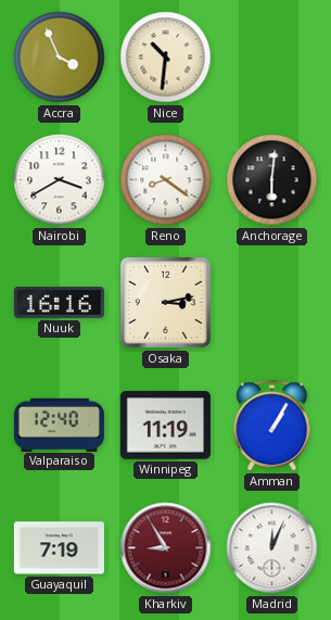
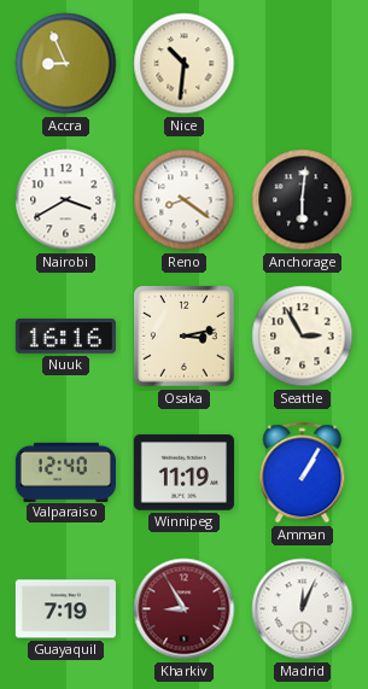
Accra: 3:56 -> 8:56
Seattle: none -> 2:55
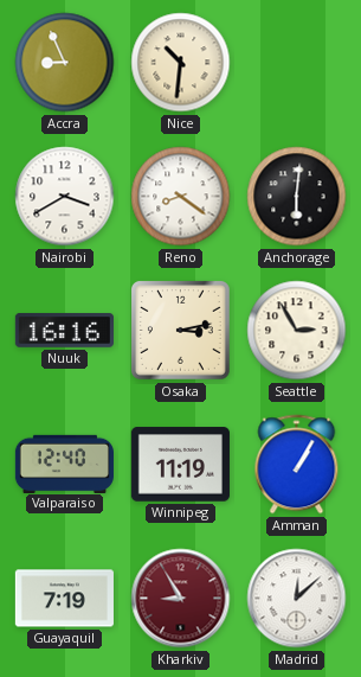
Madrid: 12:04 -> 12:08
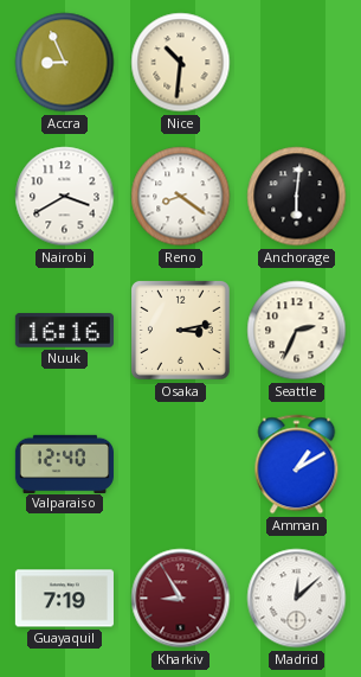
Seattle: 2:55 -> 2:34
Winnipeg: 11:19 -> none
Amman: 1:05 -> 1:10
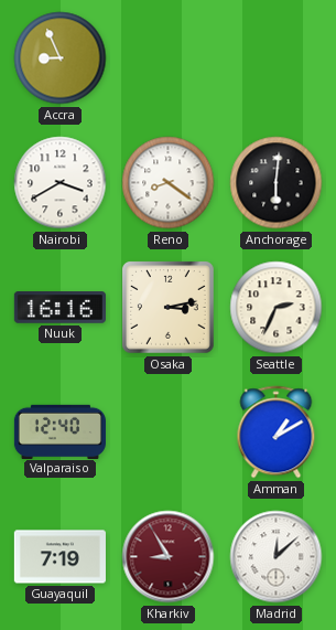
Nice: 10:31 -> none
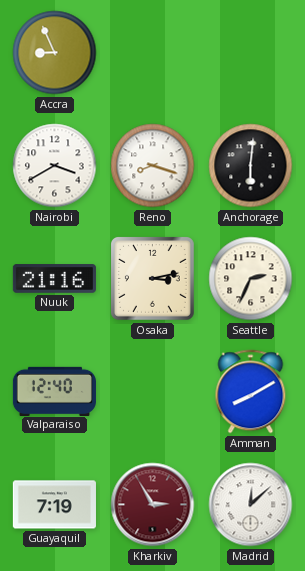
Reno: 8:21 -> 8:18
Nuuk: 16:16 -> 21:16
Amman: 1:10 -> 8:10
Kharkiv: 8:55 -> 2:55
